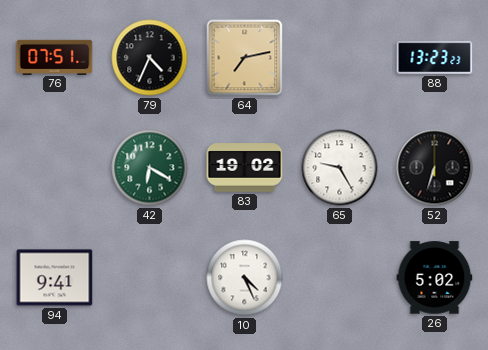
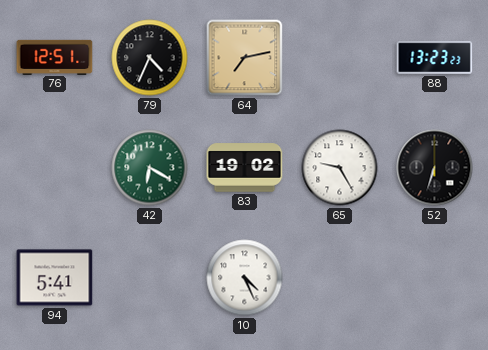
76: 07:51 -> 12:51
94: 9:41 -> 5:41
26: 5:02 -> none
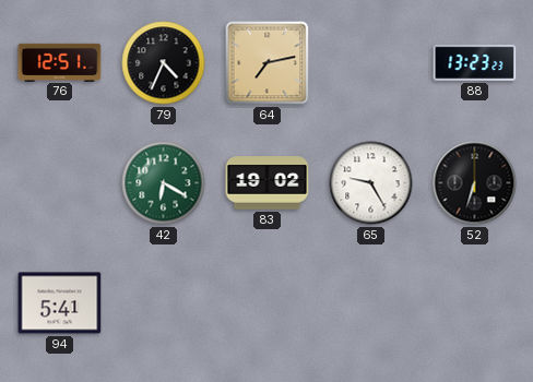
10: 4:26 -> none
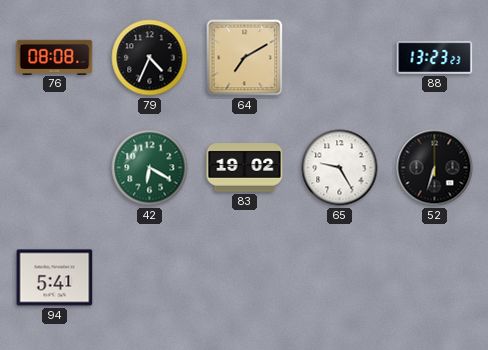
76: 12:51 -> 08:08
64: 7:13 -> 7:10
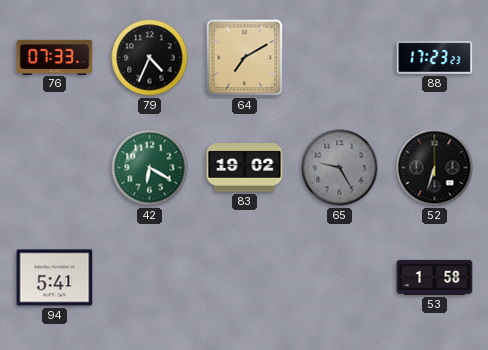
76: 08:08 -> 07:33
88: 13:23 -> 17:23
65 dial: white -> grey
53: none -> 1:58
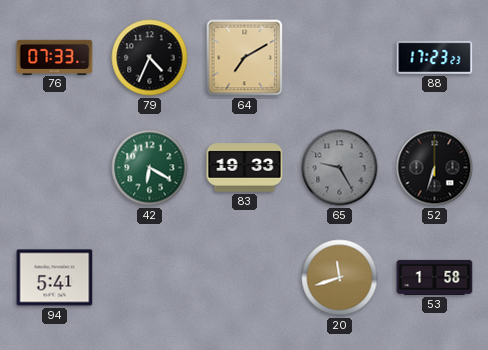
83: 19:02 -> 19:33
20: none -> 11:42
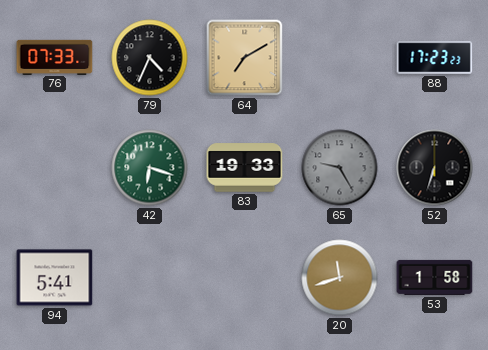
42: 6:20 -> 6:18
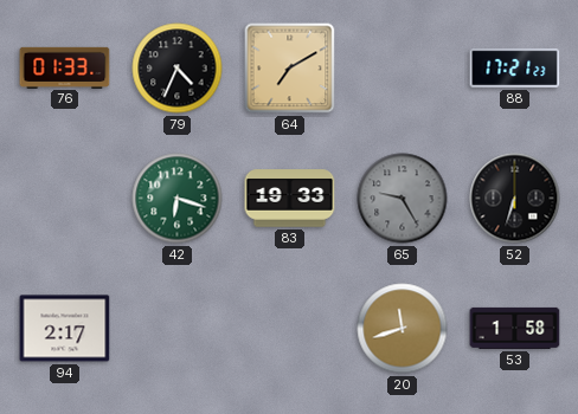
76: 07:33 -> 01:33
88: 17:23 -> 17:21
94: 5:41 -> 2:17
